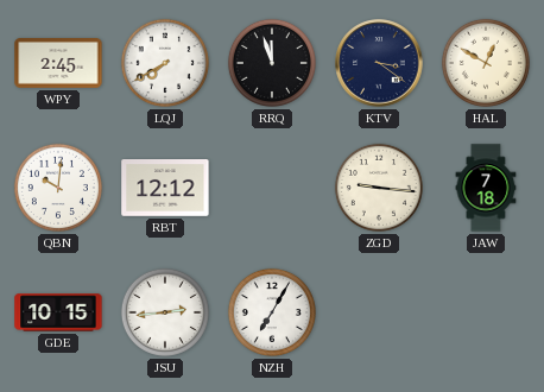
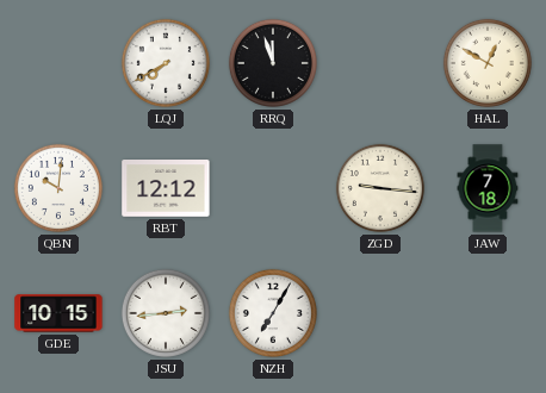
WPY: 2:45 -> none
KTV: 3:21 -> none
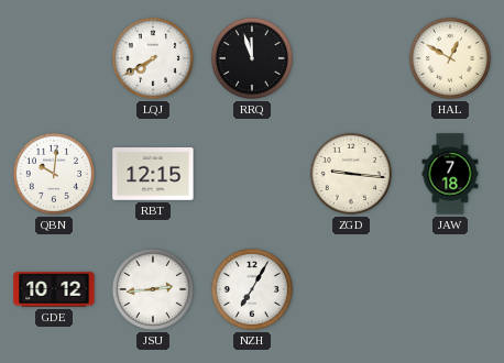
RBT: 12:12 -> 12:15
GDE: 10:15 -> 10:12
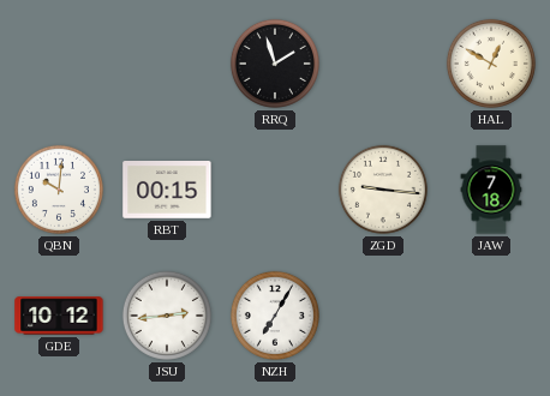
LQJ: 7:40 -> none
RRQ: 11:57 -> 1:57
RBT: 12:15 -> 00:15
